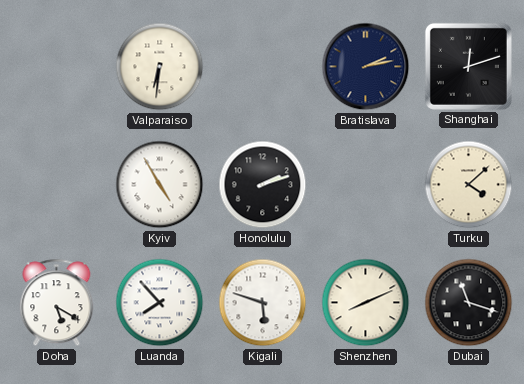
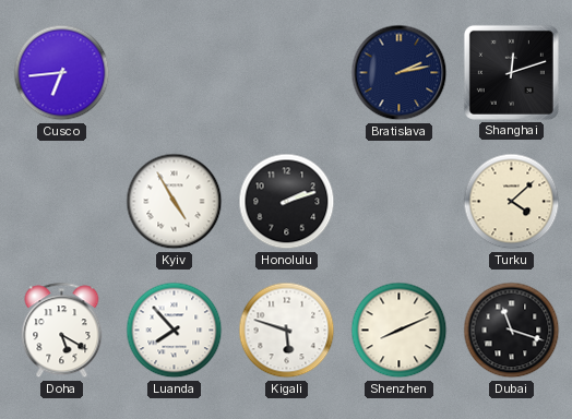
Cusco: none -> 6:44
Valparaiso: 6:31 -> none
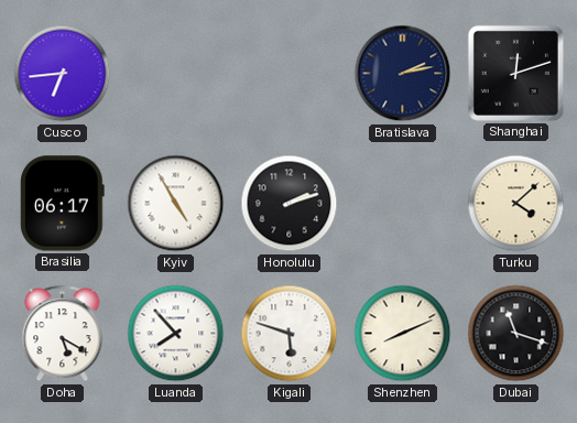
Brasilia: none -> 06:17
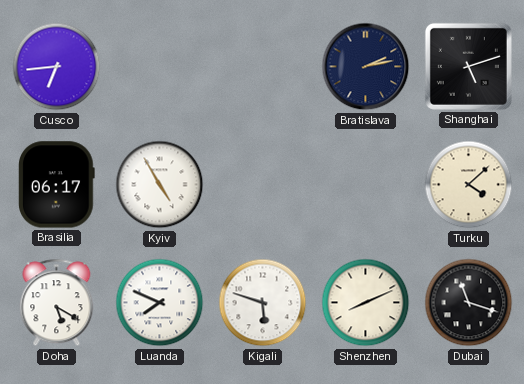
Shanghai: 12:12 -> 5:12
Honolulu: 2:12 -> none
Luanda: 7:53 -> 7:49
